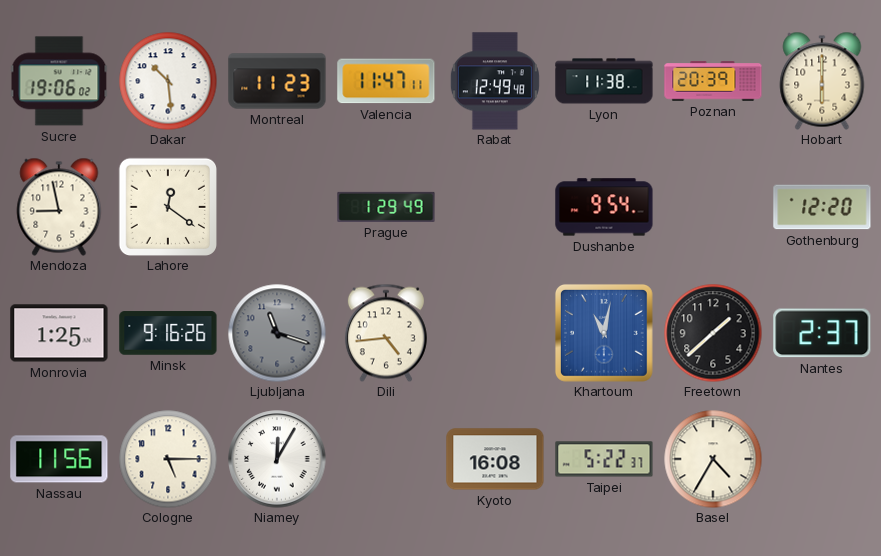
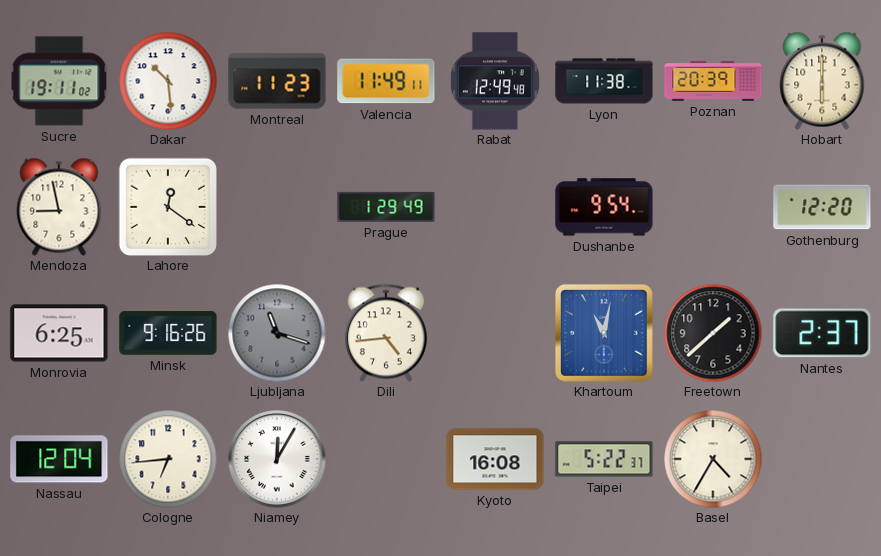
Sucre: 19:06 -> 19:11
Valencia: 11:47 -> 11:49
Monrovia: 1:25 -> 6:25
Nassau: 11:56 -> 12:04
Cologne: 5:15 -> 6:44
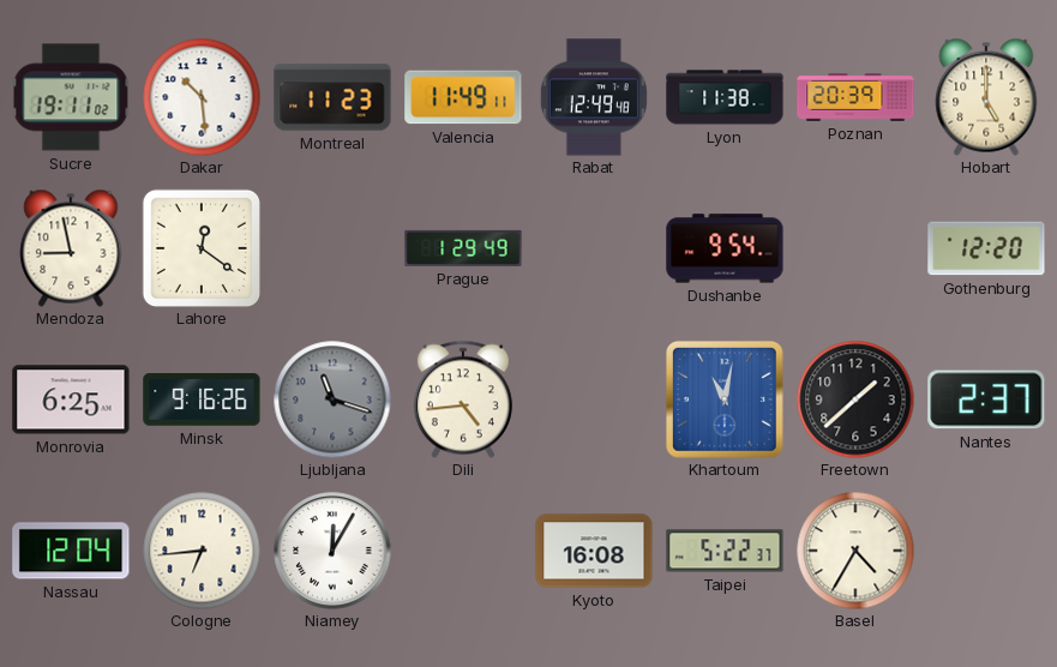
Hobart: 6:00 -> 5:00
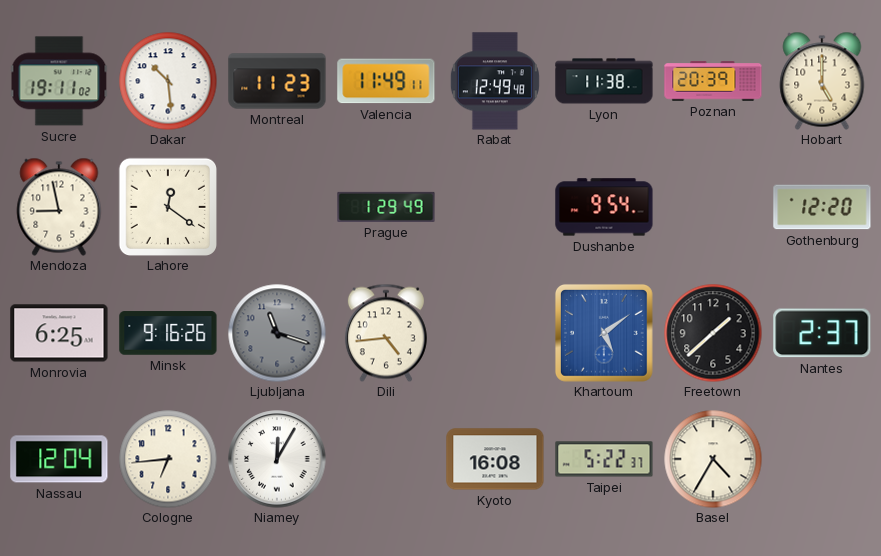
Khartoum: 11:02 -> 5:09
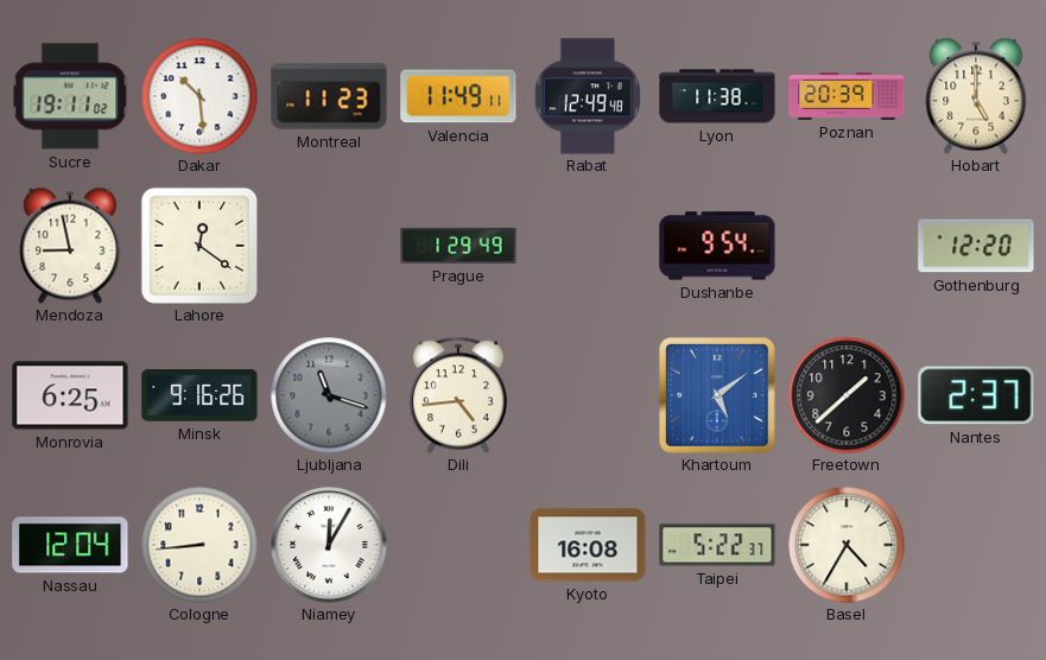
Cologne: 6:44 -> 8:44
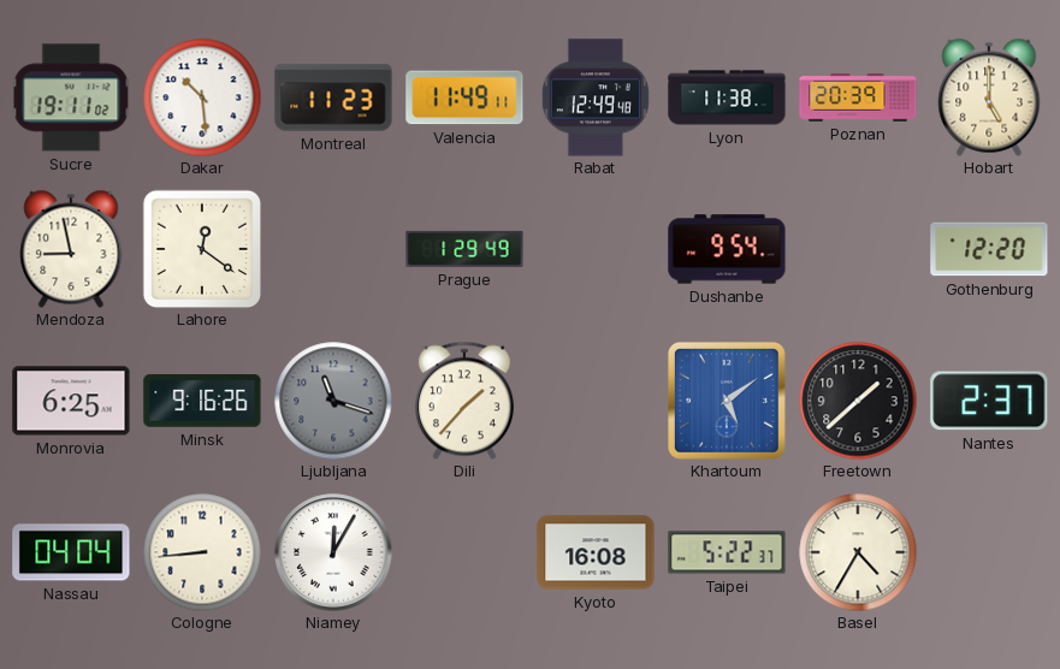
Dili: 4:44 -> 1:37
Nassau: 12:04 -> 04:04
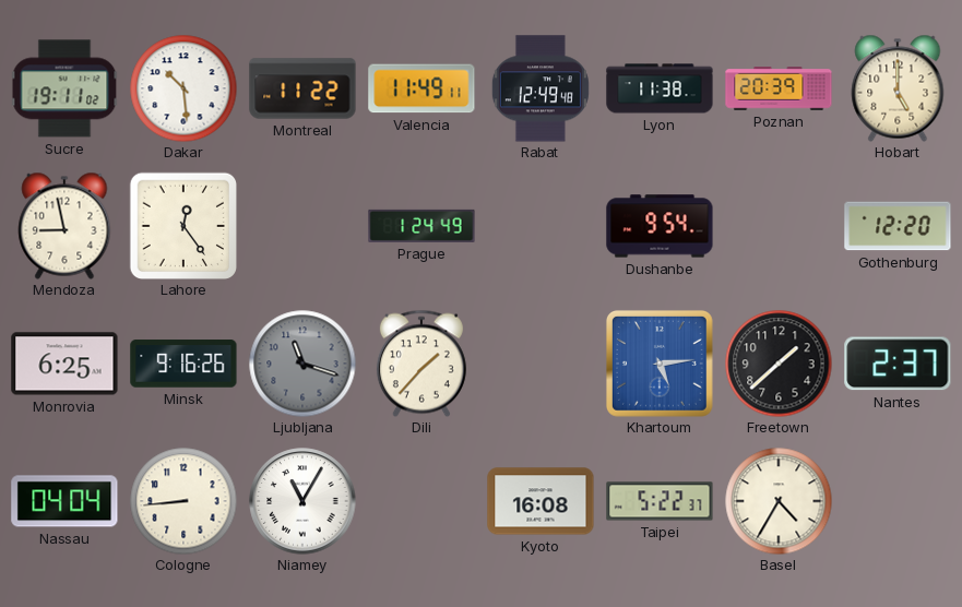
Montreal: 11:23 -> 11:22
Lahore: 12:21 -> 12:24
Prague: 1:29 -> 1:24
Khartoum: 5:09 -> 5:14
Niamey: 12:05 -> 11:05
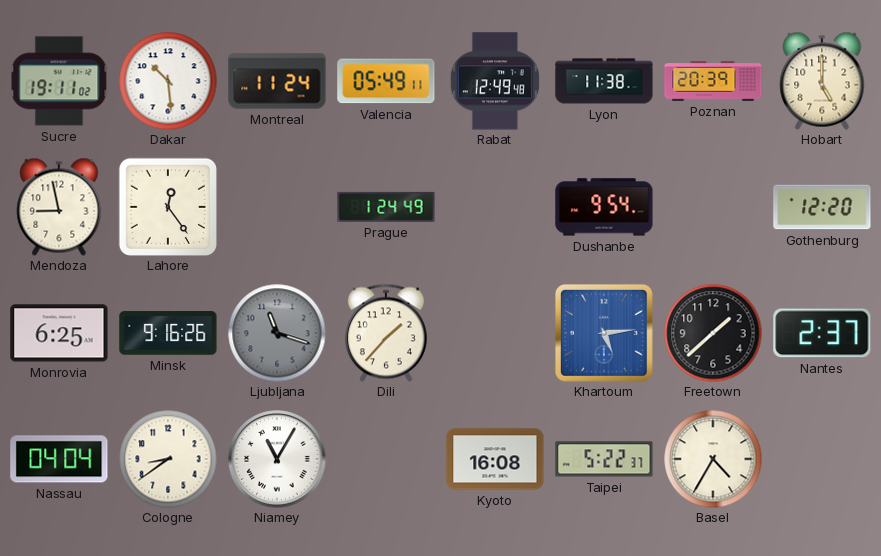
Montreal: 11:22 -> 11:24
Valencia: 11:49 -> 05:49
Cologne: 8:44 -> 8:39
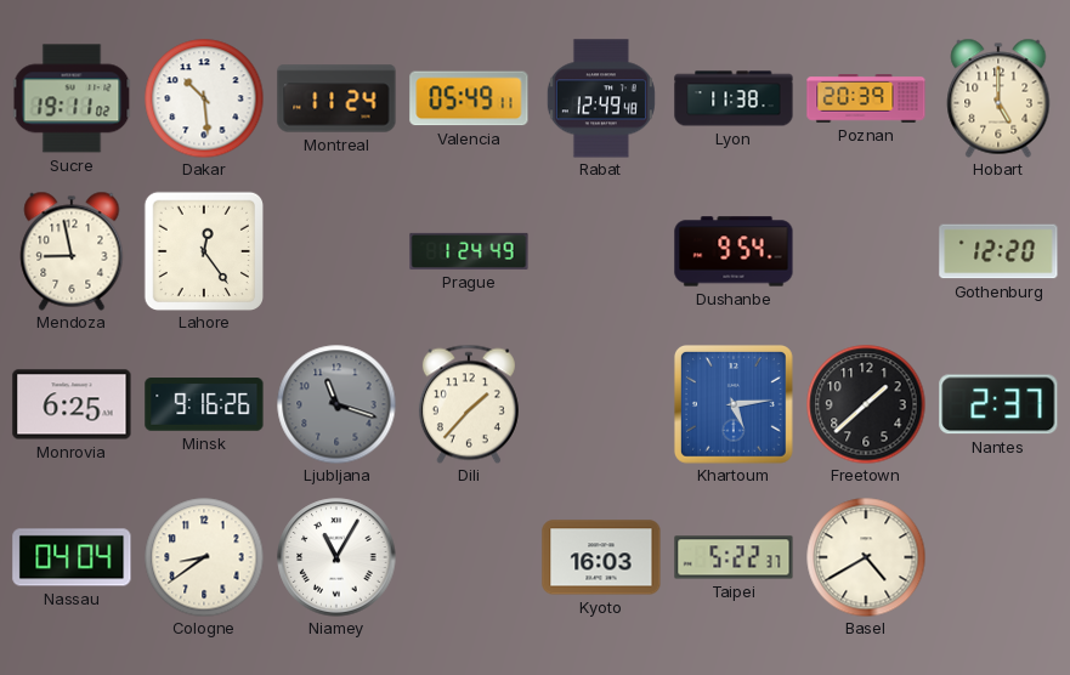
Kyoto: 16:08 -> 16:03
Basel: 4:35 -> 4:40
